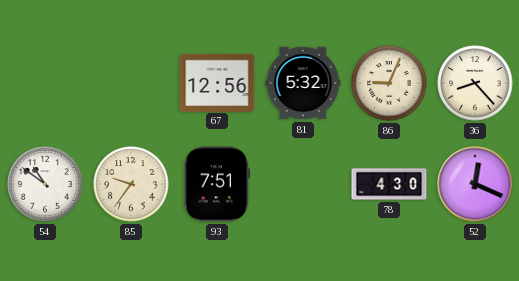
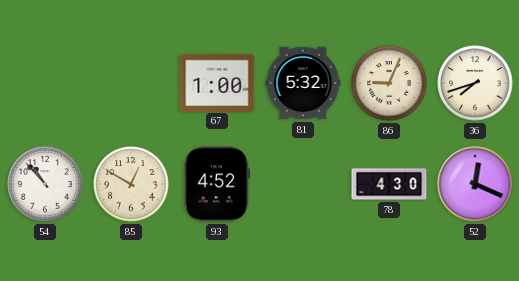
67: 12:56 -> 1:00
36: 8:23 -> 7:42
54: 10:51 -> 10:53
85: 9:36 -> 12:50
93: 7:51 -> 4:52
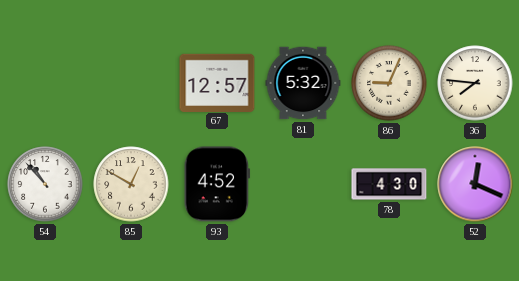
67: 1:00 -> 12:57
36: 7:42 -> 7:46
